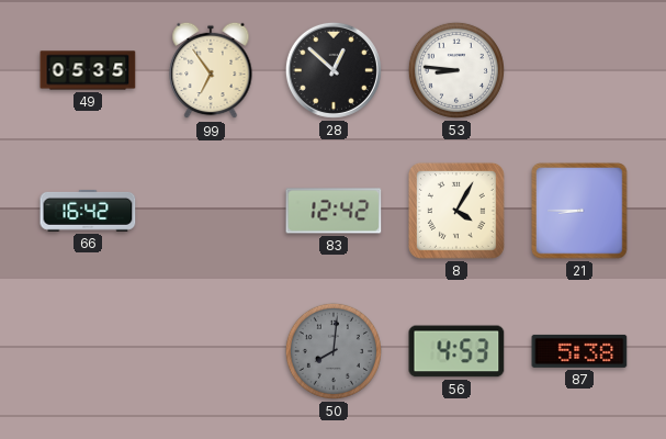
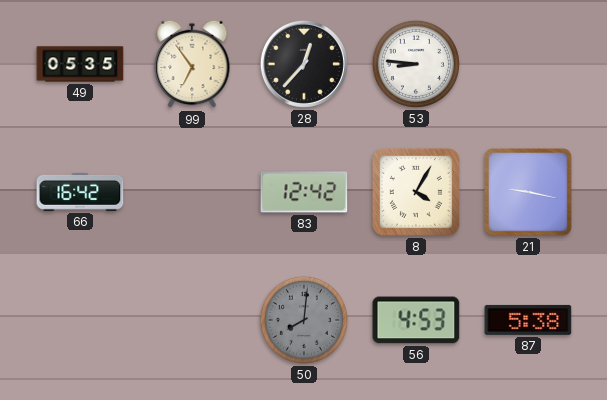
28: 12:52 -> 12:37
21: 8:45 -> 9:17
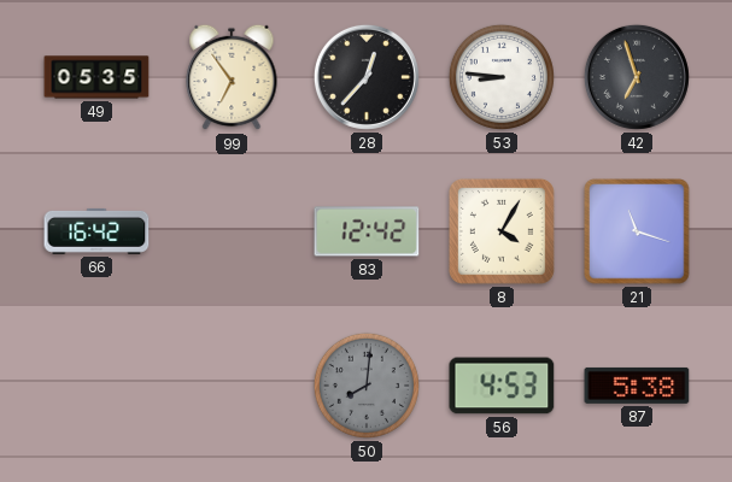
42: none -> 6:57
21: 9:17 -> 11:18
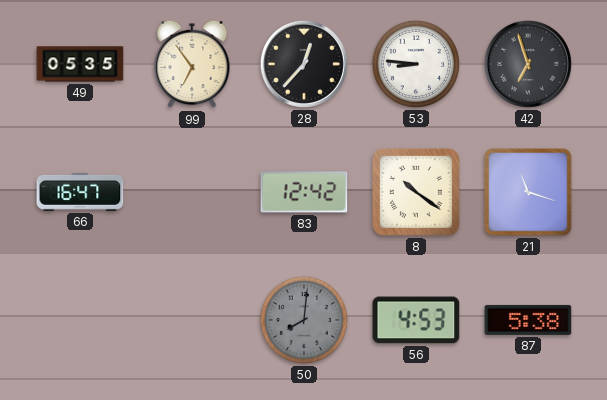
66: 16:42 -> 16:47
8: 4:05 -> 10:21
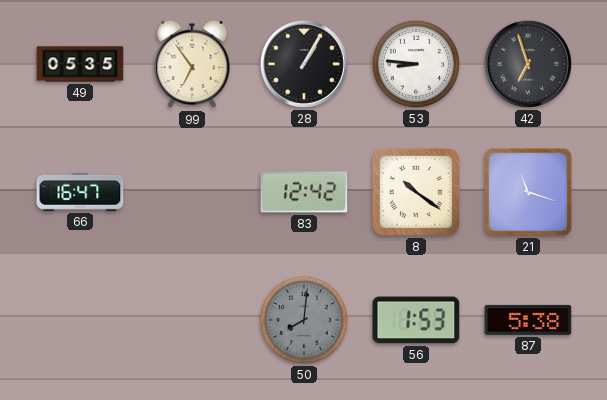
28: 12:37 -> 1:05
56: 4:53 -> 1:53
